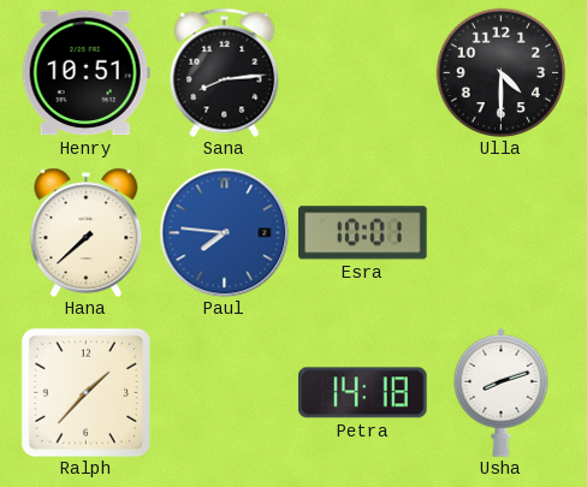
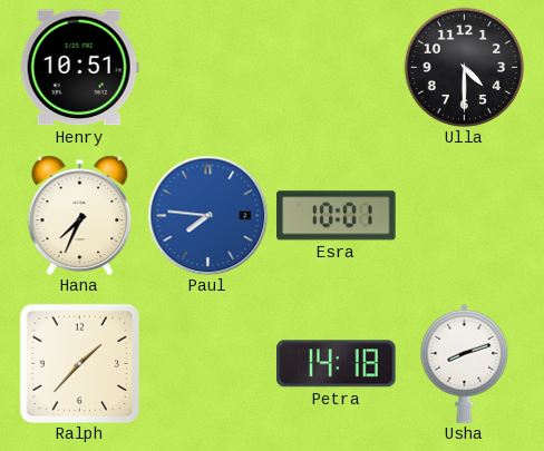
Sana: 8:14 -> none
Hana: 7:38 -> 7:34
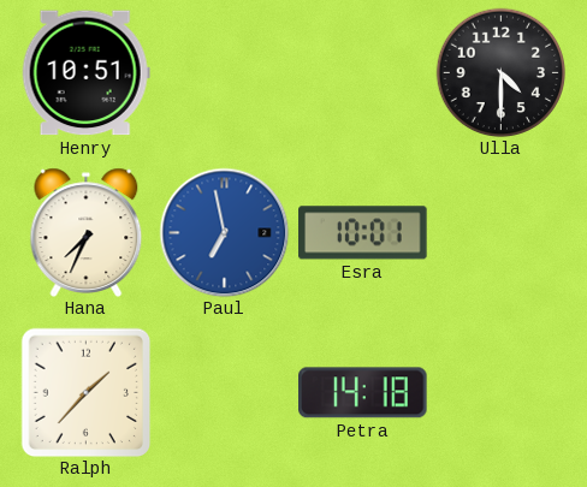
Paul: 7:46 -> 6:58
Usha: 8:12 -> none
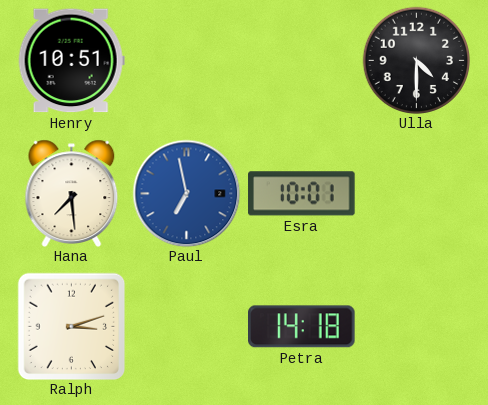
Hana: 7:34 -> 7:29
Ralph: 1:37 -> 3:12
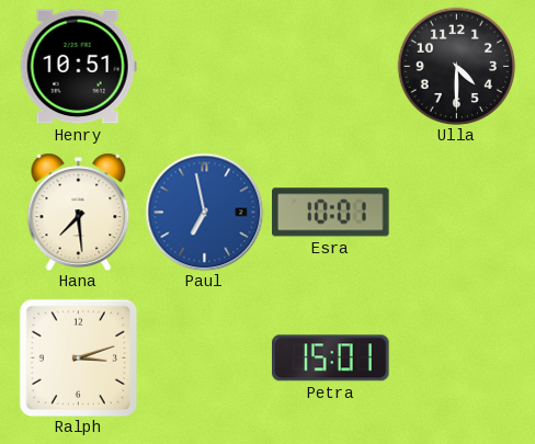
Petra: 14:18 -> 15:01
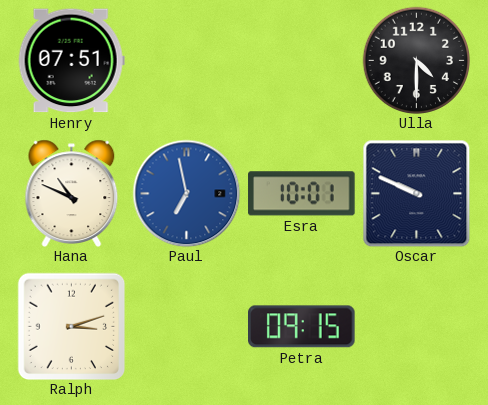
Henry: 10:51 -> 07:51
Hana: 7:29 -> 10:49
Oscar: none -> 9:49
Petra: 15:01 -> 09:15
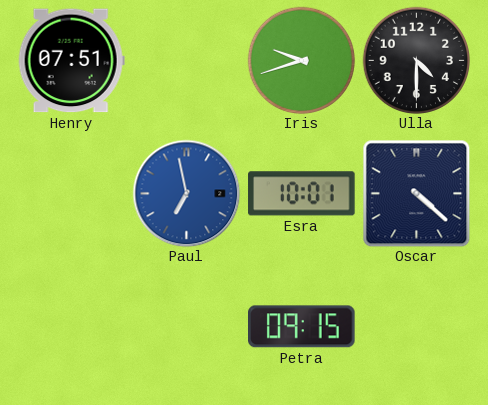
Iris: none -> 9:42
Hana: 10:49 -> none
Oscar: 9:49 -> 4:22
Ralph: 3:12 -> none
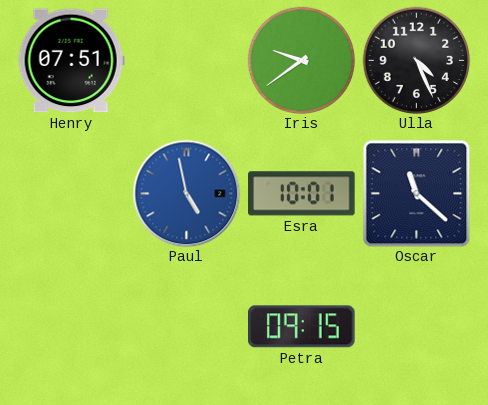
Iris: 9:42 -> 9:39
Ulla: 4:30 -> 4:26
Paul: 6:58 -> 4:58
Oscar: 4:22 -> 11:22
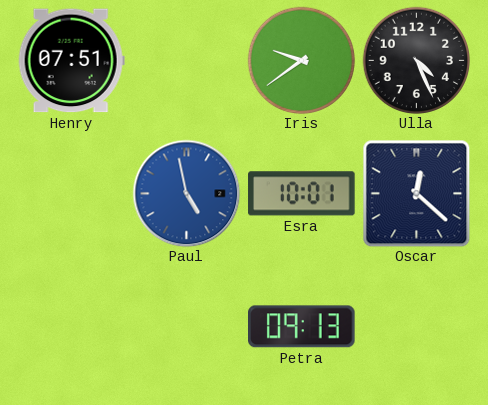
Oscar: 11:22 -> 12:22
Petra: 09:15 -> 09:13
